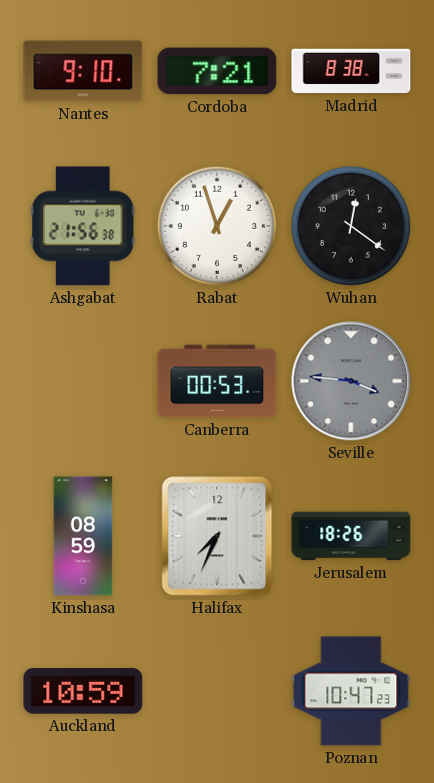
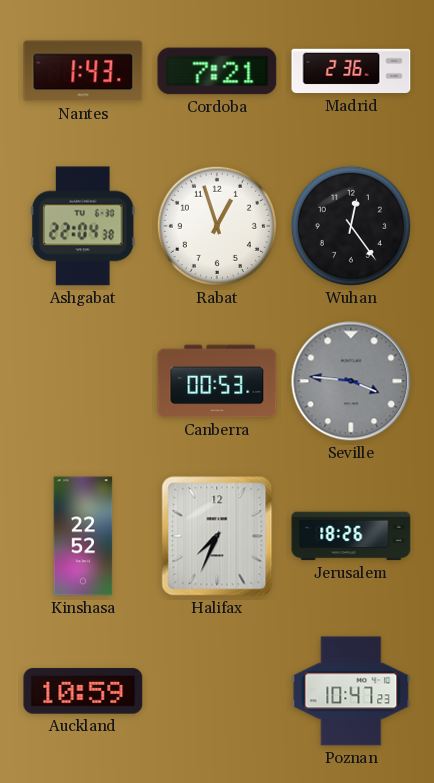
Nantes: 9:10 -> 1:43
Madrid: 8:38 -> 2:36
Ashgabat: 21:56 -> 22:04
Wuhan: 12:21 -> 12:24
Kinshasa: 08:59 -> 22:52
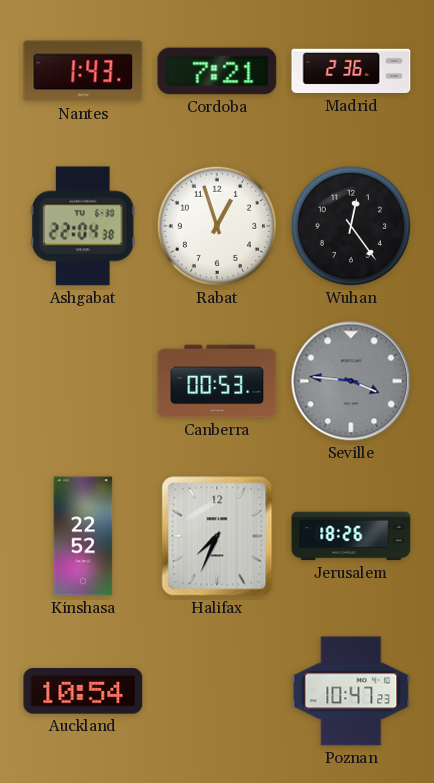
Auckland: 10:59 -> 10:54
